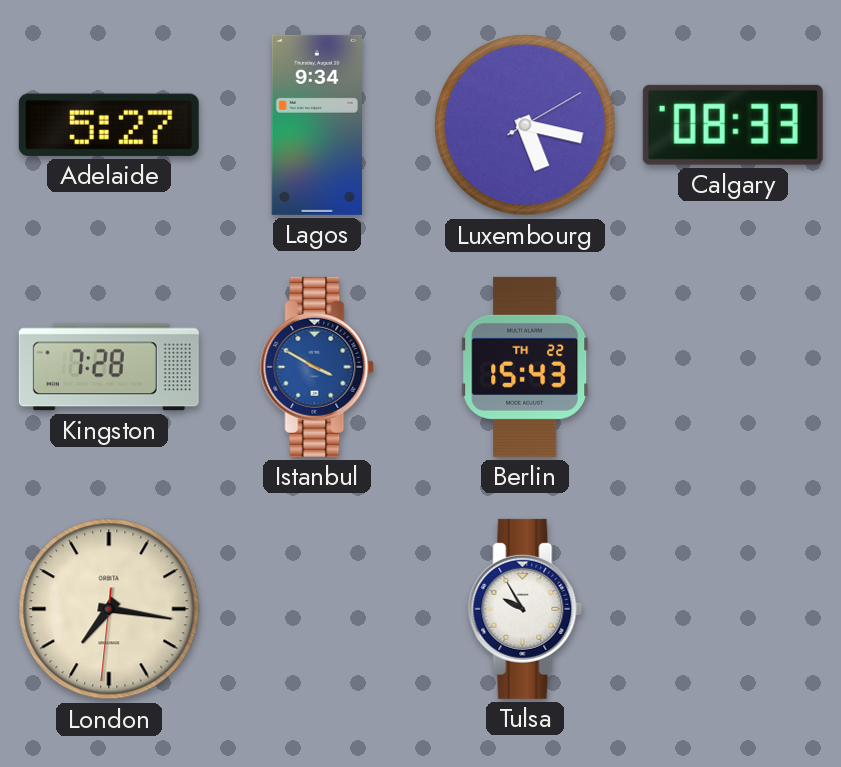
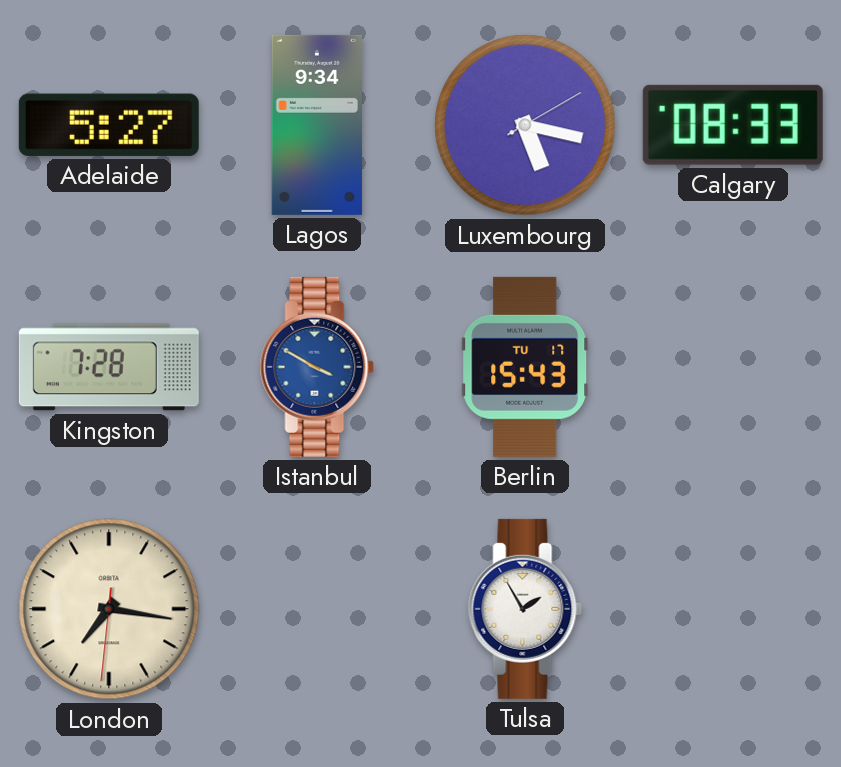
Berlin date: TH 22 -> TU 17
Tulsa: 9:55 -> 1:55
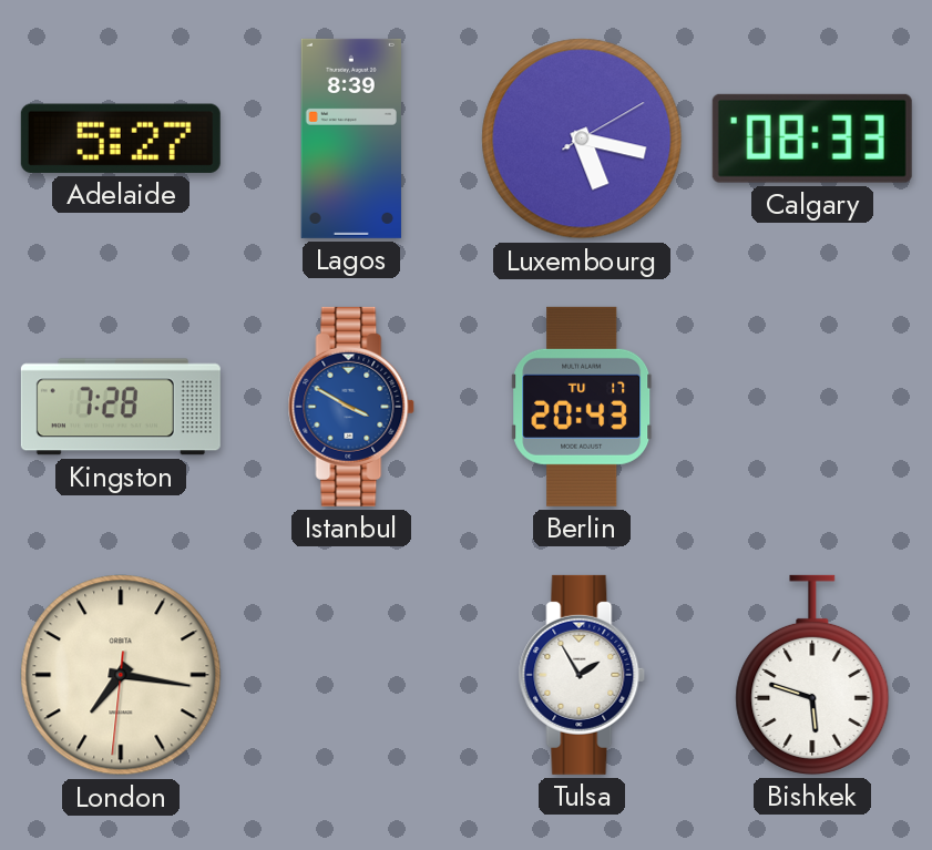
Lagos: 9:34 -> 8:39
Berlin: 15:43 -> 20:43
Bishkek: none -> 5:48
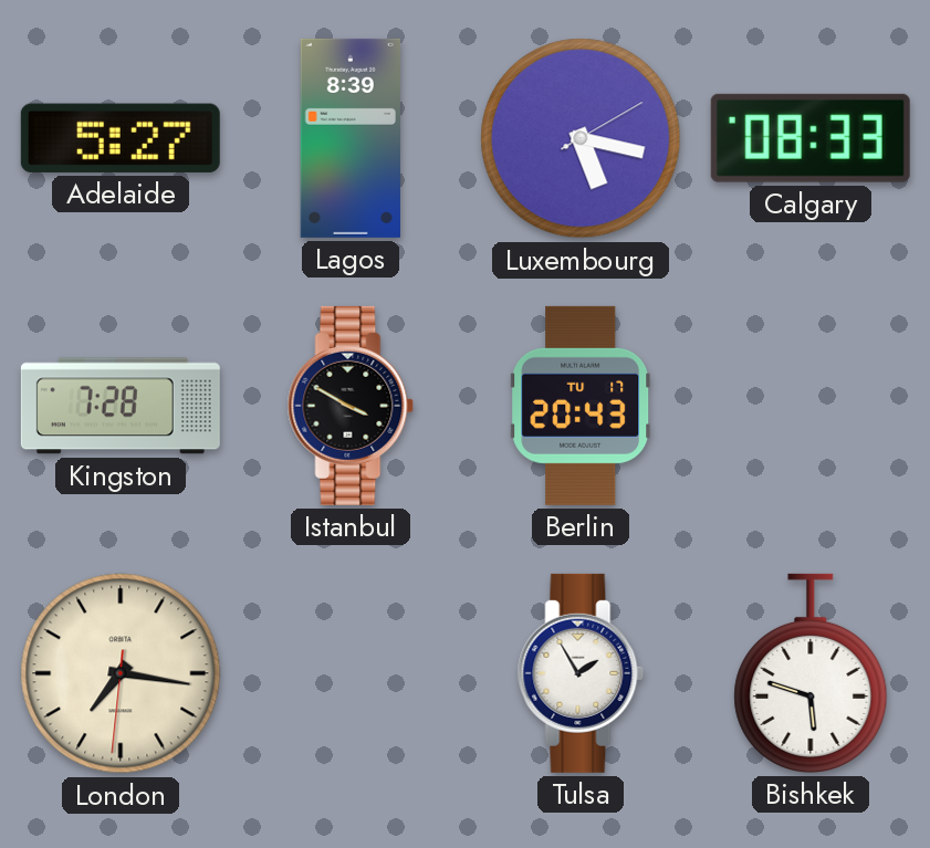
Istanbul dial: blue -> black
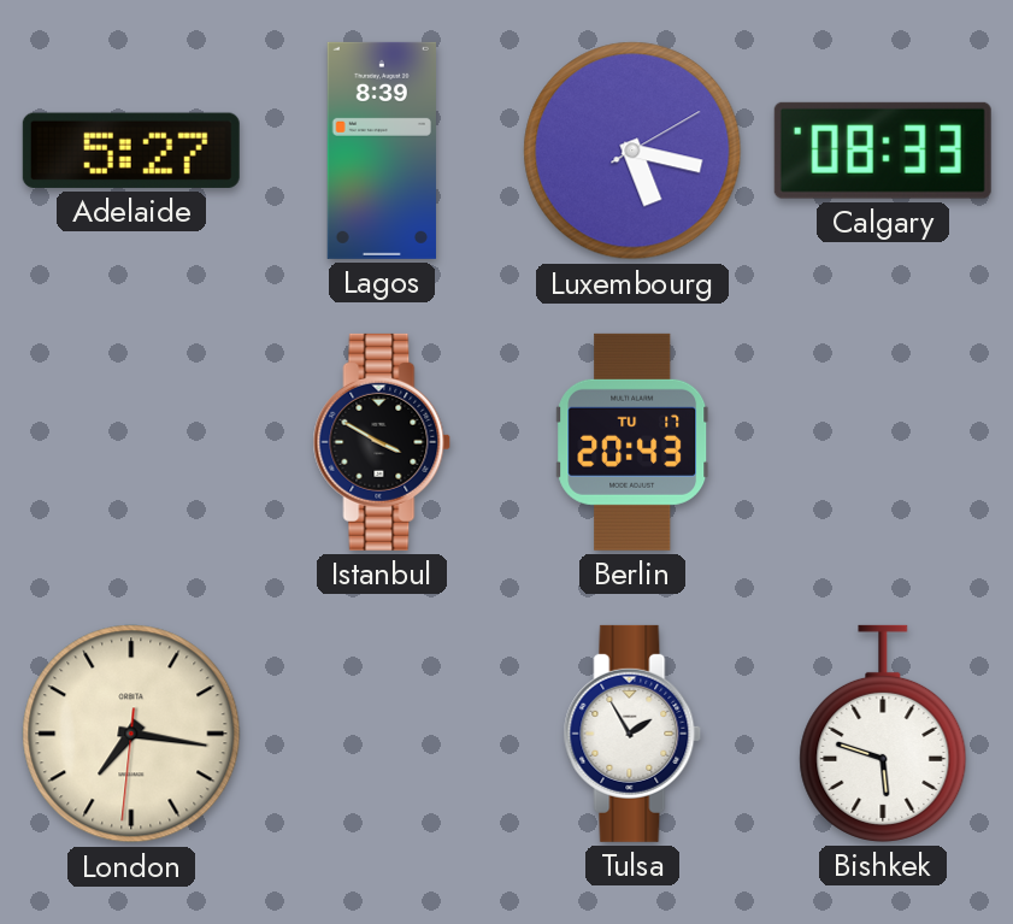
Kingston: 7:28 -> none
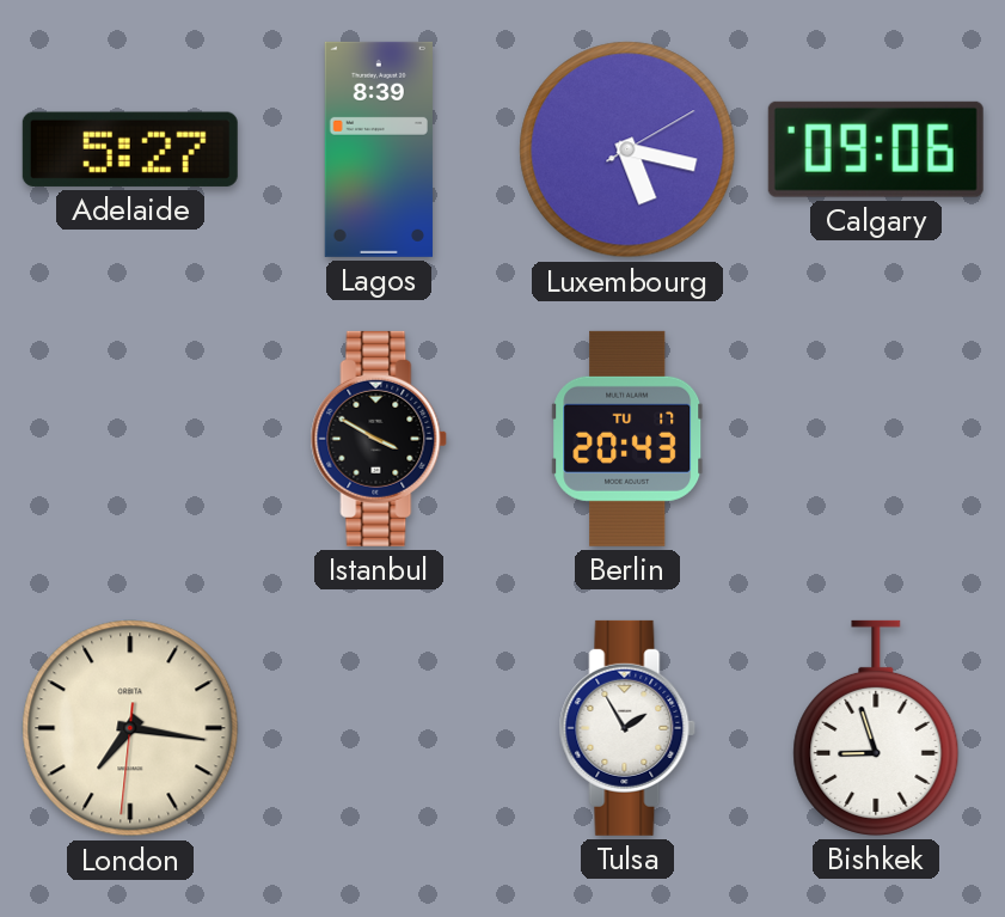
Calgary: 08:33 -> 09:06
Bishkek: 5:48 -> 8:57
